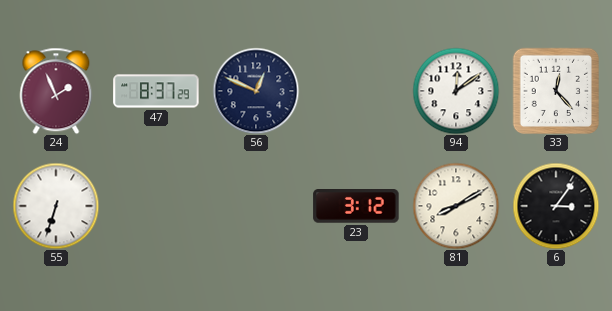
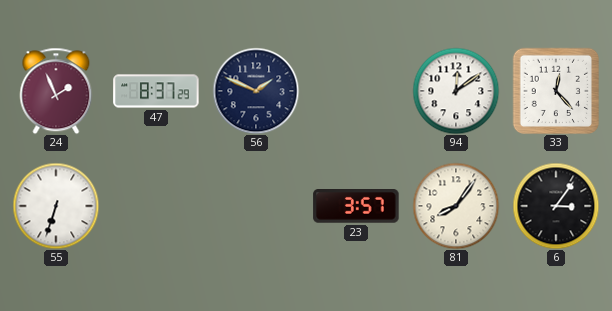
56: 12:49 -> 1:49
23: 3:12 -> 3:57
81: 8:10 -> 8:06
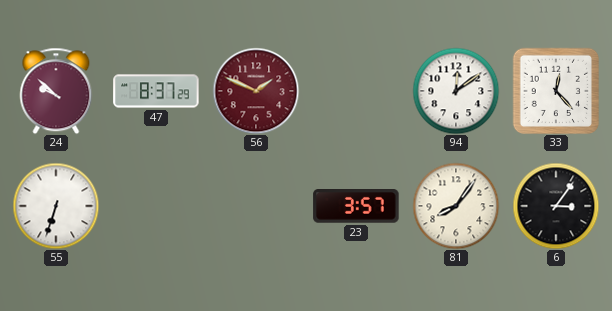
24: 1:56 -> 9:52
56 dial: navy -> burgundy
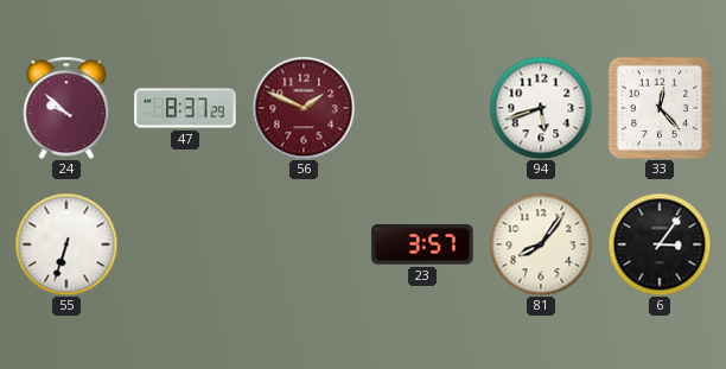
94: 12:09 -> 5:42
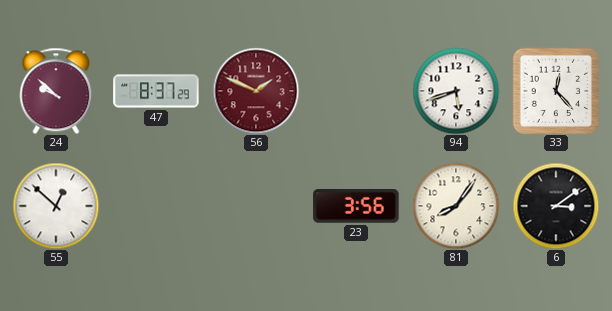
55: 6:33 -> 12:52
23: 3:57 -> 3:56
6: 3:06 -> 3:09
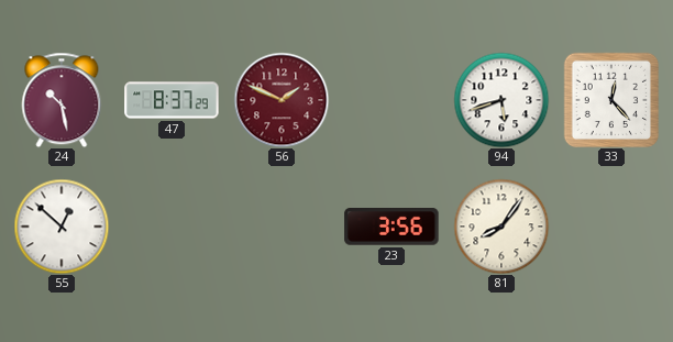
24: 9:52 -> 10:28
6: 3:09 -> none
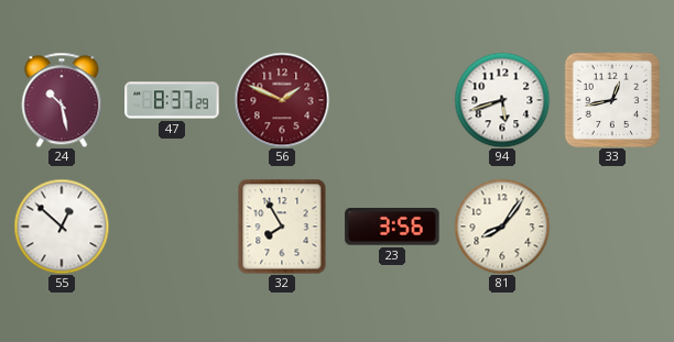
33: 12:23 -> 12:43
32: none -> 7:55
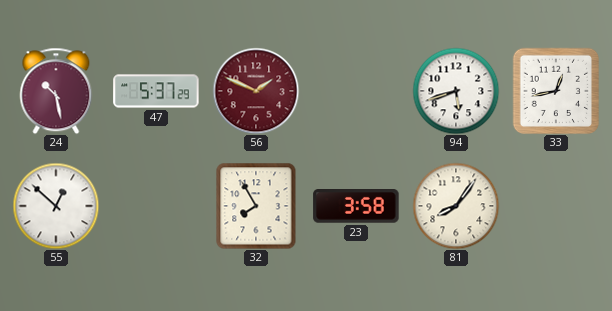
47: 8:37 -> 5:37
23: 3:56 -> 3:58
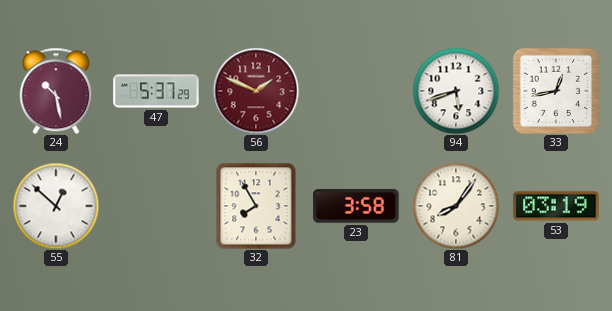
53: none -> 03:19
